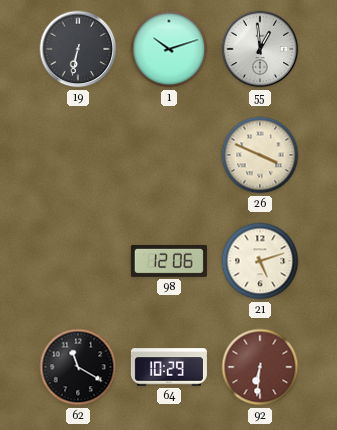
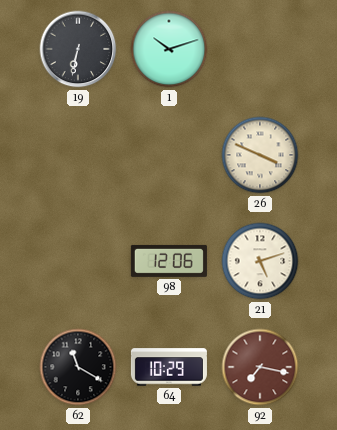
55: 12:59 -> none
92: 6:31 -> 7:17
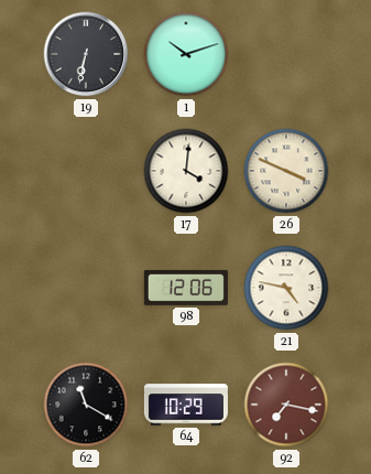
17: none -> 4:01
21: 5:12 -> 4:47
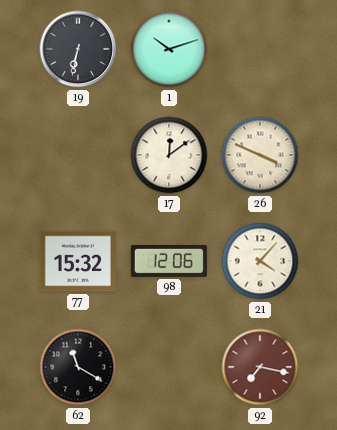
17: 4:01 -> 12:09
77: none -> 15:32
21: 4:47 -> 4:07
64: 10:29 -> none
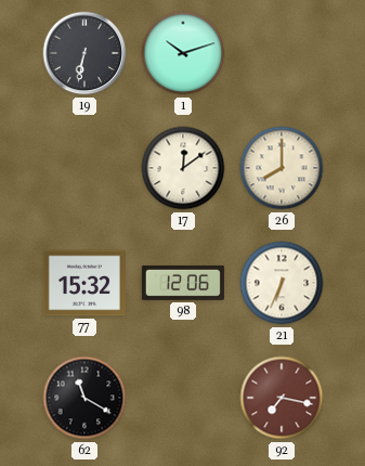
26: 3:49 -> 8:00
21: 4:07 -> 6:34
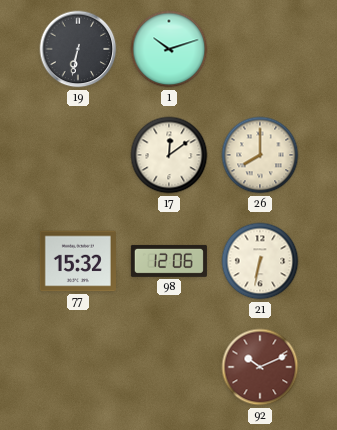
21: 6:34 -> 6:32
62: 11:20 -> none
92: 7:17 -> 10:11
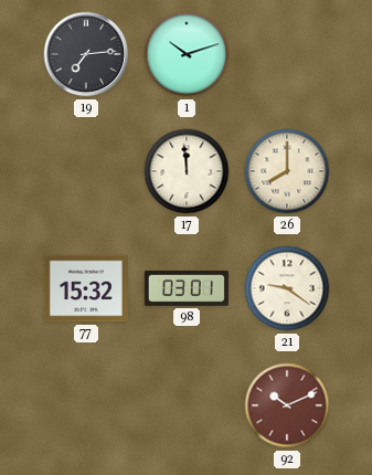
19: 6:32 -> 7:14
17: 12:09 -> 11:59
98: 12:06 -> 03:01
21: 6:32 -> 9:21
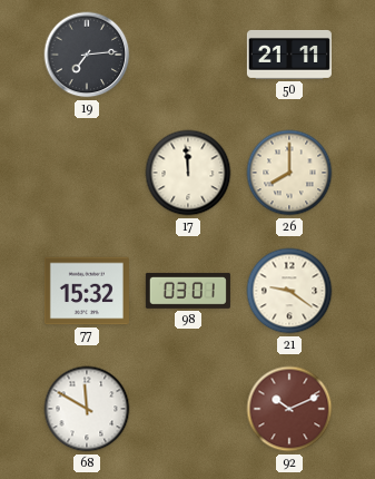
1: 10:12 -> none
50: none -> 21:11
68: none -> 11:50
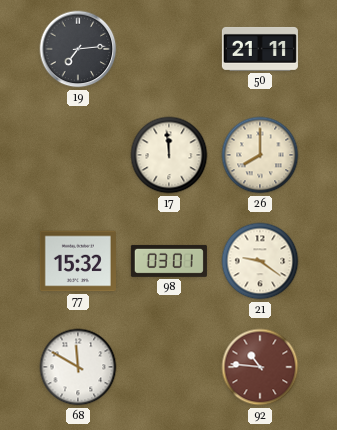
92: 10:11 -> 10:46
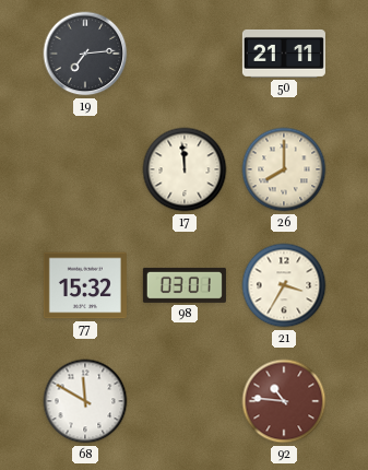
21: 9:21 -> 3:35
